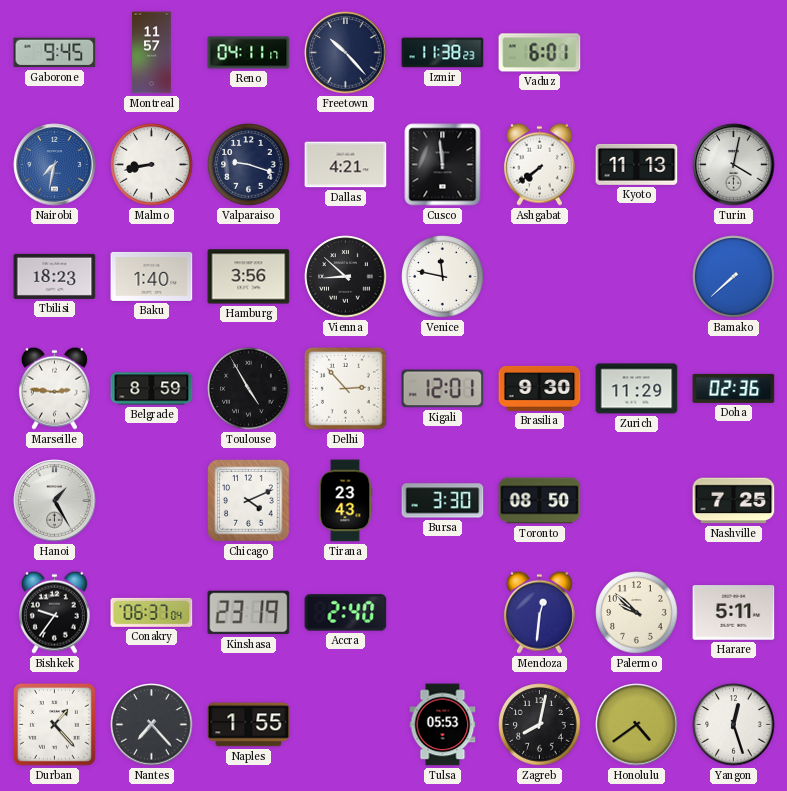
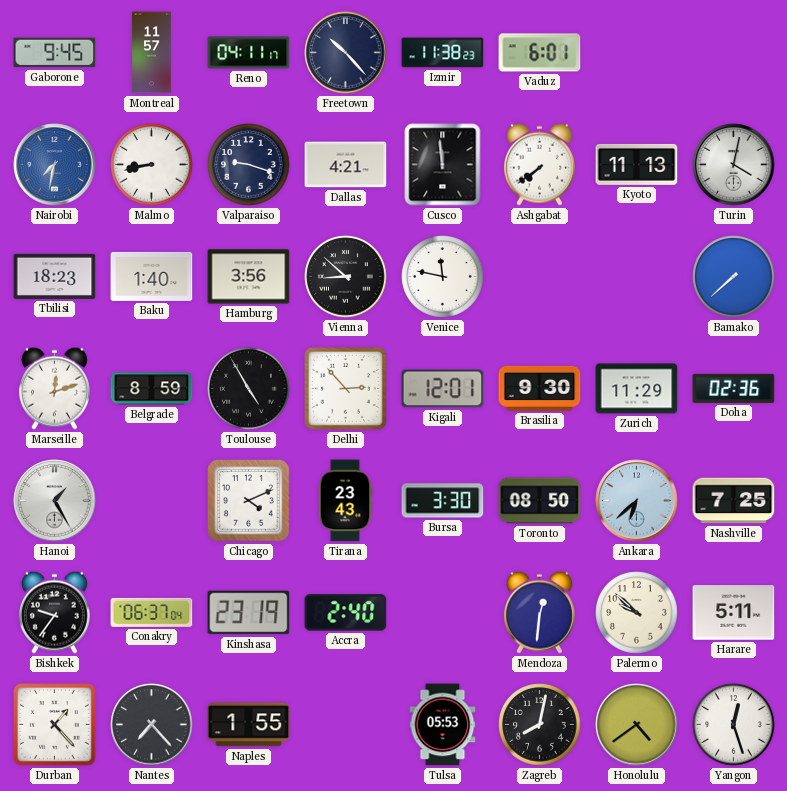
Marseille: 2:46 -> 12:12
Ankara: none -> 6:38
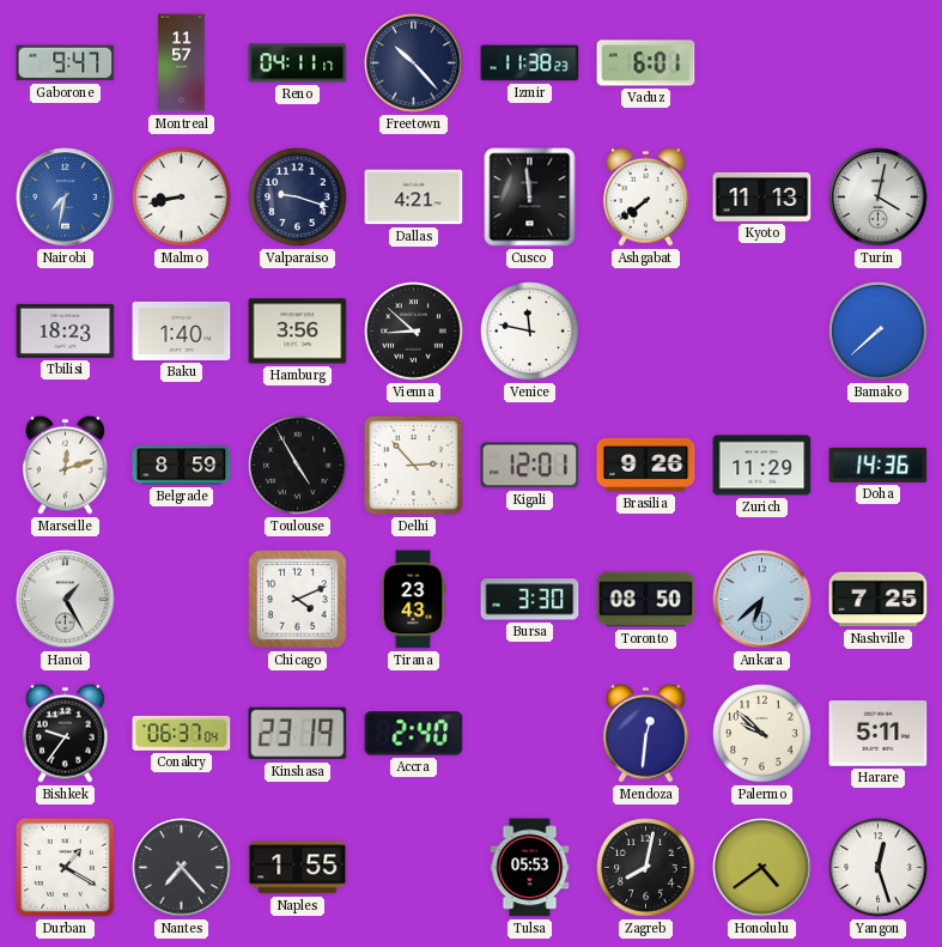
Gaborone: 9:45 -> 9:47
Brasilia: 9:30 -> 9:26
Doha: 02:36 -> 14:36
Durban: 1:23 -> 1:20
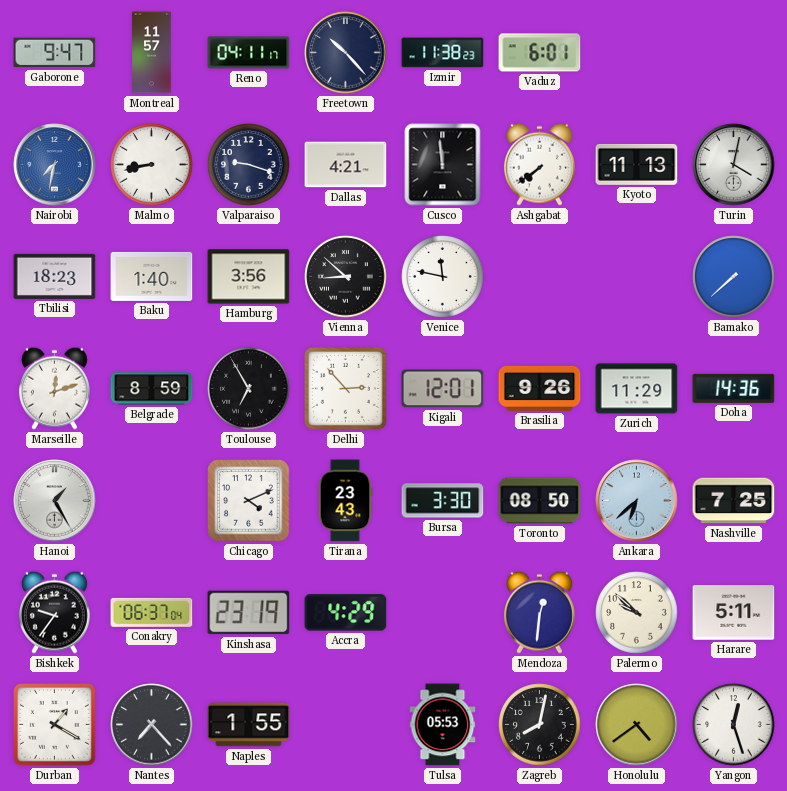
Toulouse: 4:55 -> 6:55
Accra: 2:40 -> 4:29
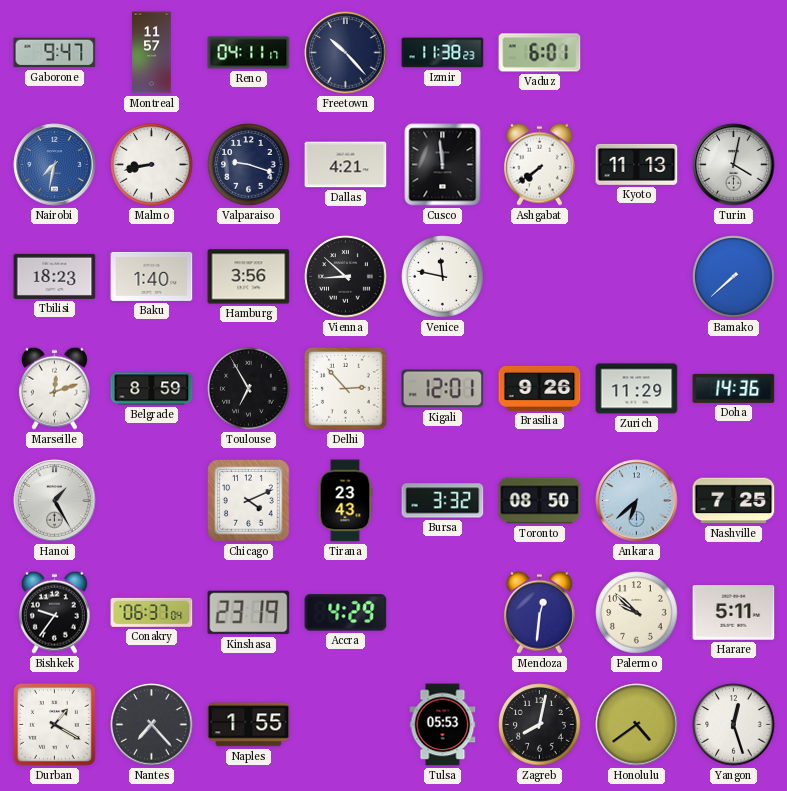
Bursa: 3:30 -> 3:32
